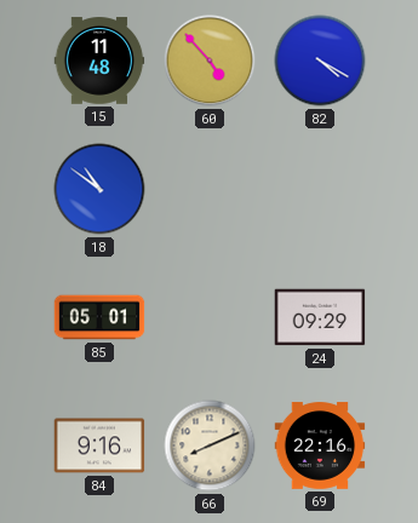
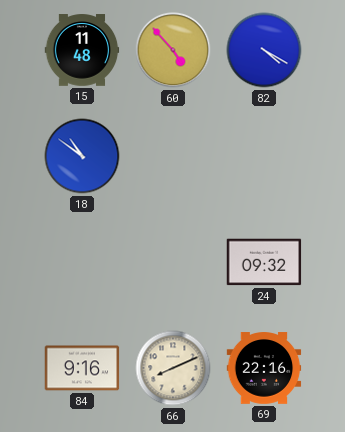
85: 05:01 -> none
24: 09:29 -> 09:32
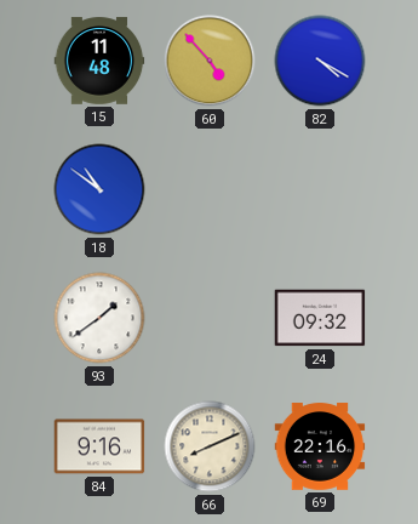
93: none -> 1:39
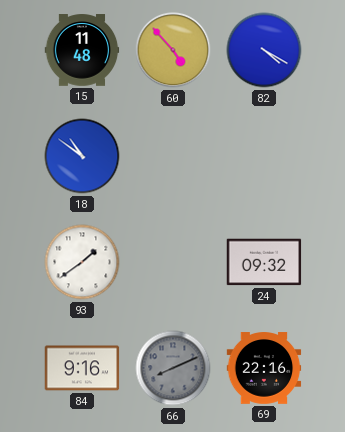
66 dial: cream -> grey
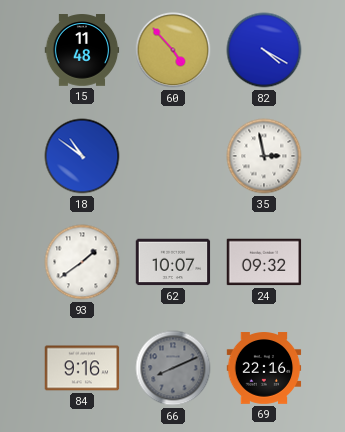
35: none -> 2:58
62: none -> 10:07
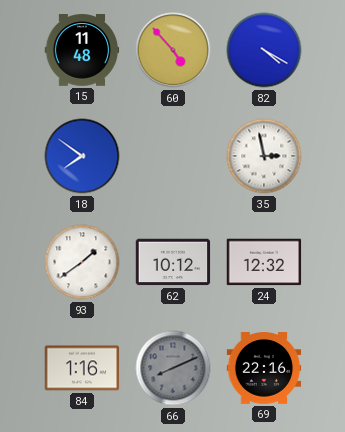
18: 10:51 -> 7:51
62: 10:07 -> 10:12
24: 09:32 -> 12:32
84: 9:16 -> 1:16
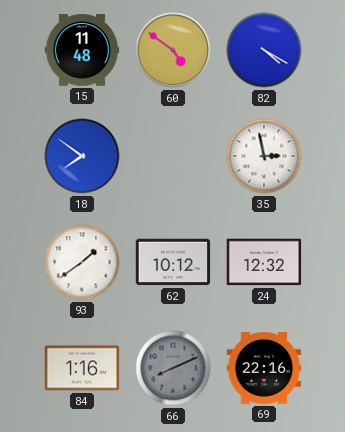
60: 4:53 -> 4:51
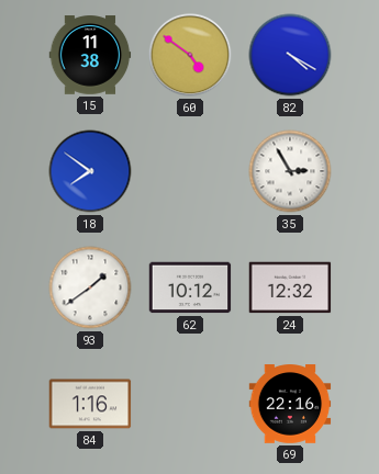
15: 11:48 -> 11:38
35: 2:58 -> 2:55
66: 8:11 -> none
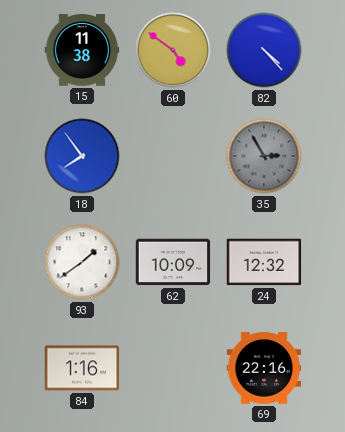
82: 4:20 -> 4:23
18: 7:51 -> 7:54
35 dial: white -> grey
62: 10:12 -> 10:09
